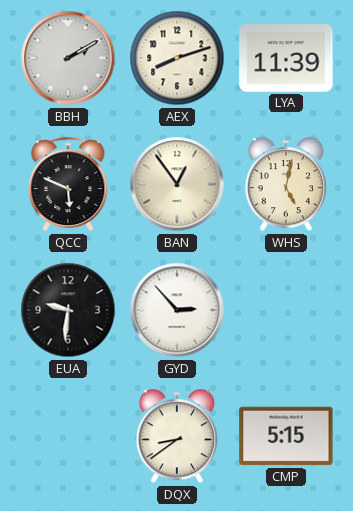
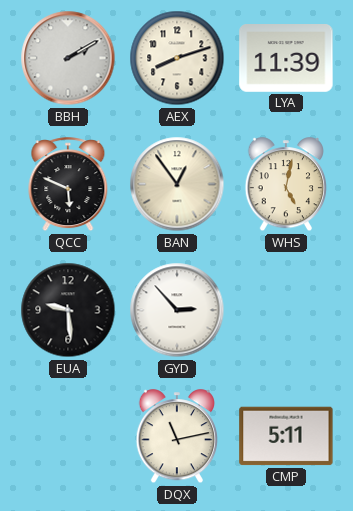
EUA: 9:31 -> 9:29
DQX: 8:39 -> 11:13
CMP: 5:15 -> 5:11
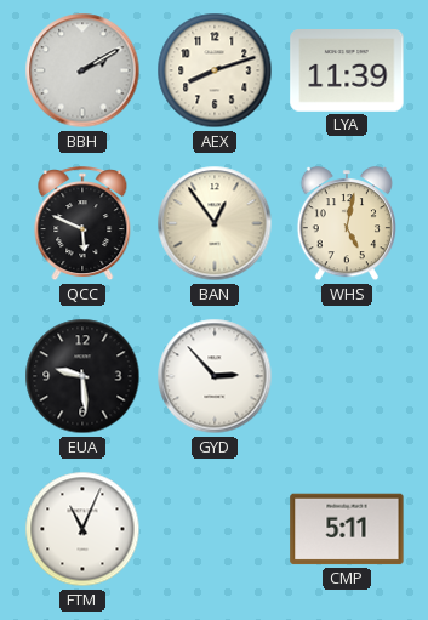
FTM: none -> 11:04
DQX: 11:13 -> none
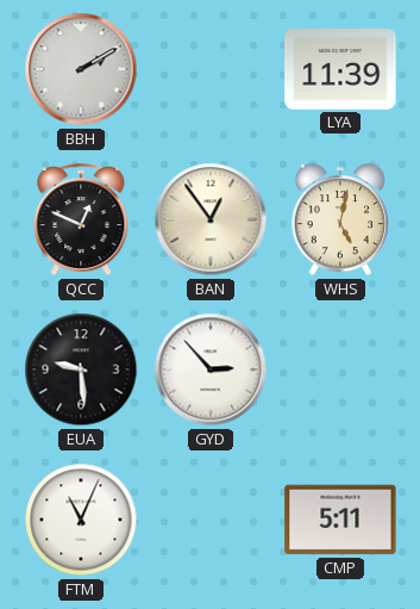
AEX: 8:12 -> none
QCC: 5:49 -> 12:49
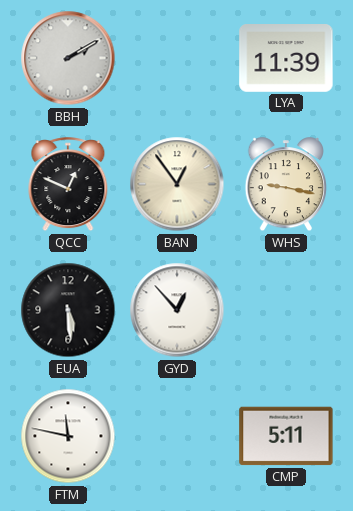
WHS: 5:02 -> 9:17
EUA: 9:29 -> 5:29
GYD: 2:53 -> 12:53
FTM: 11:04 -> 11:47
